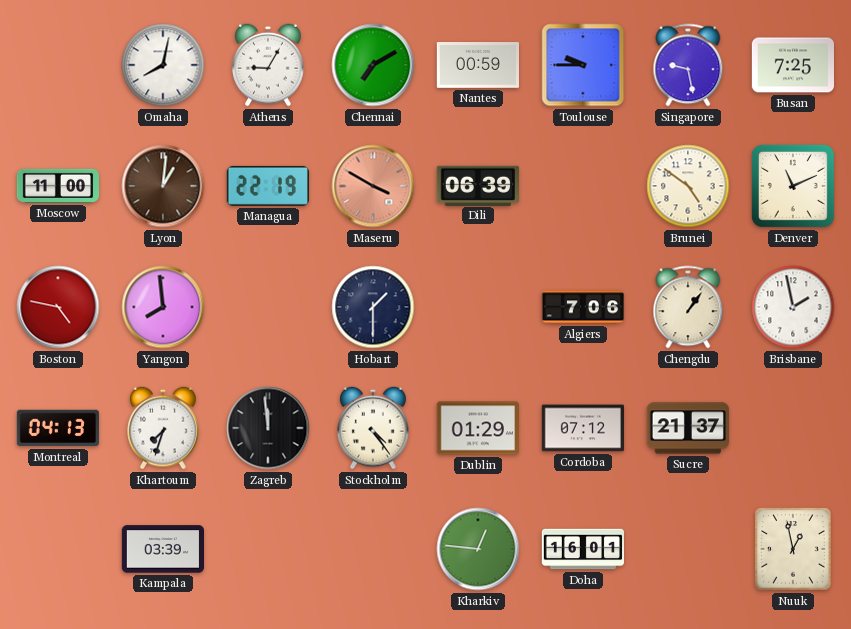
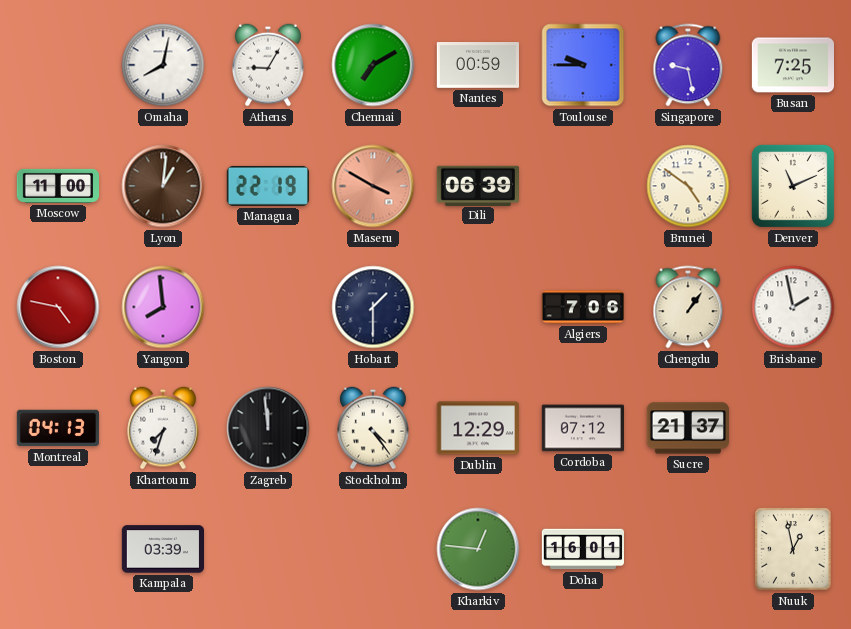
Dublin: 01:29 -> 12:29
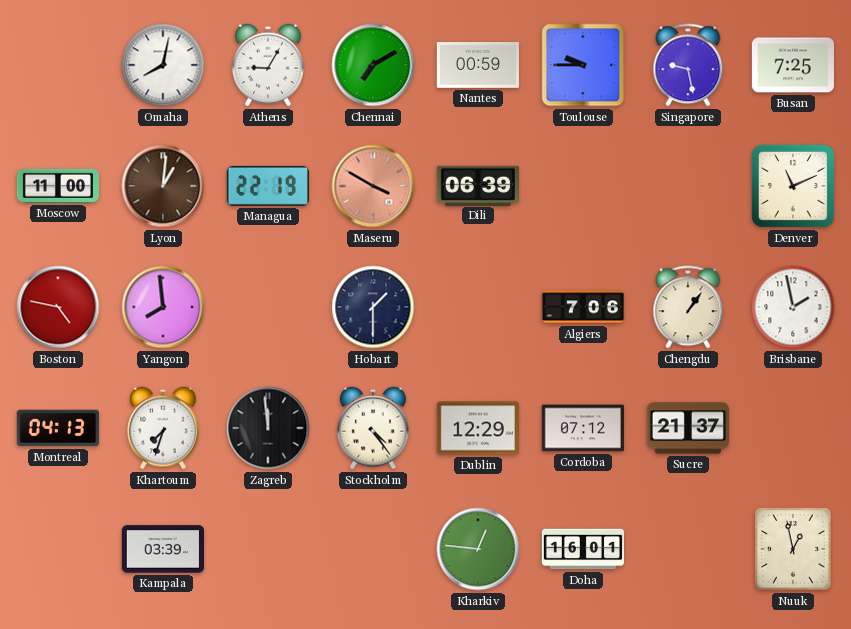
Brunei: 4:51 -> none
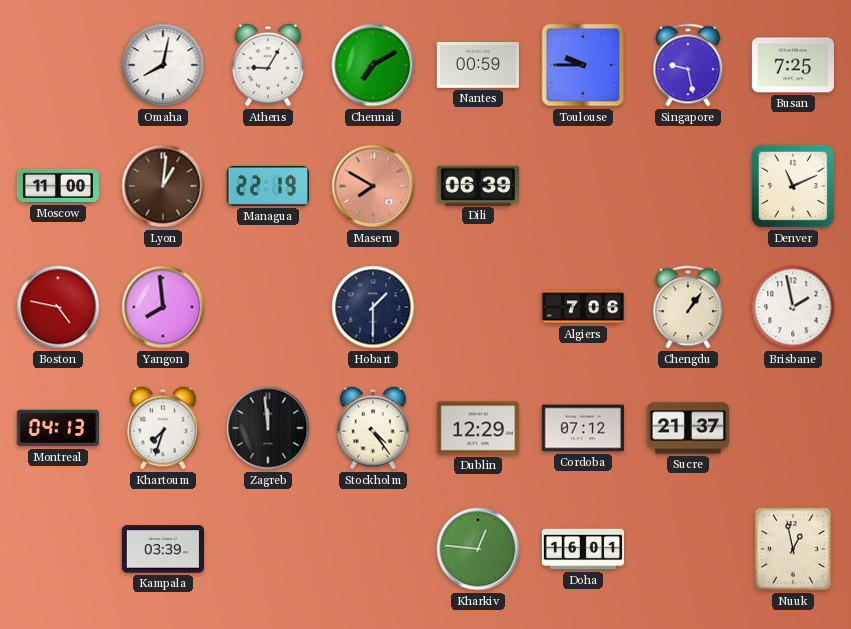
Maseru: 3:50 -> 7:50
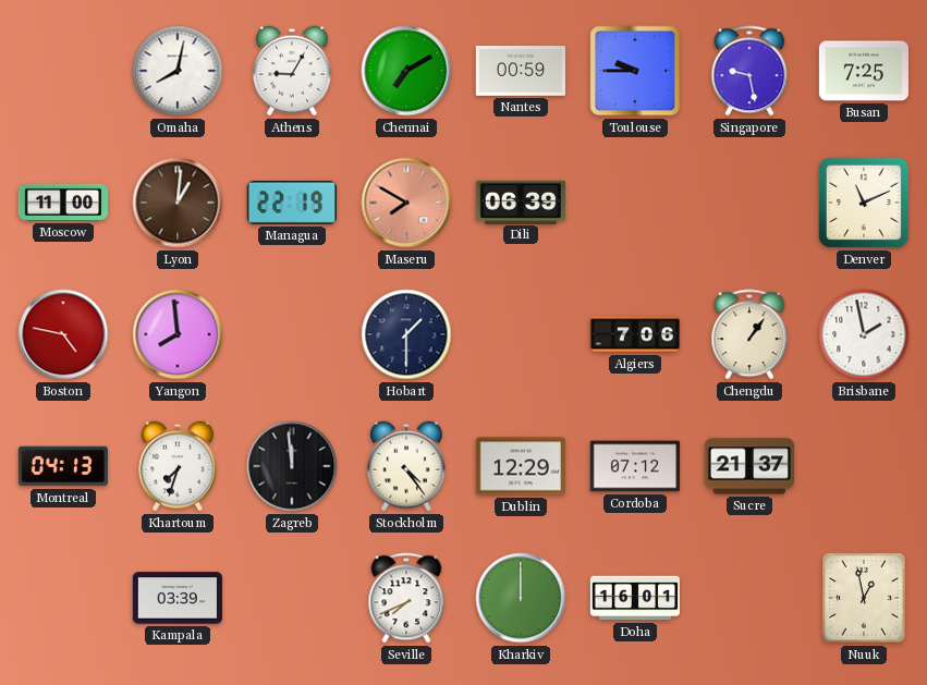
Seville: none -> 7:41
Kharkiv: 12:46 -> 12:00
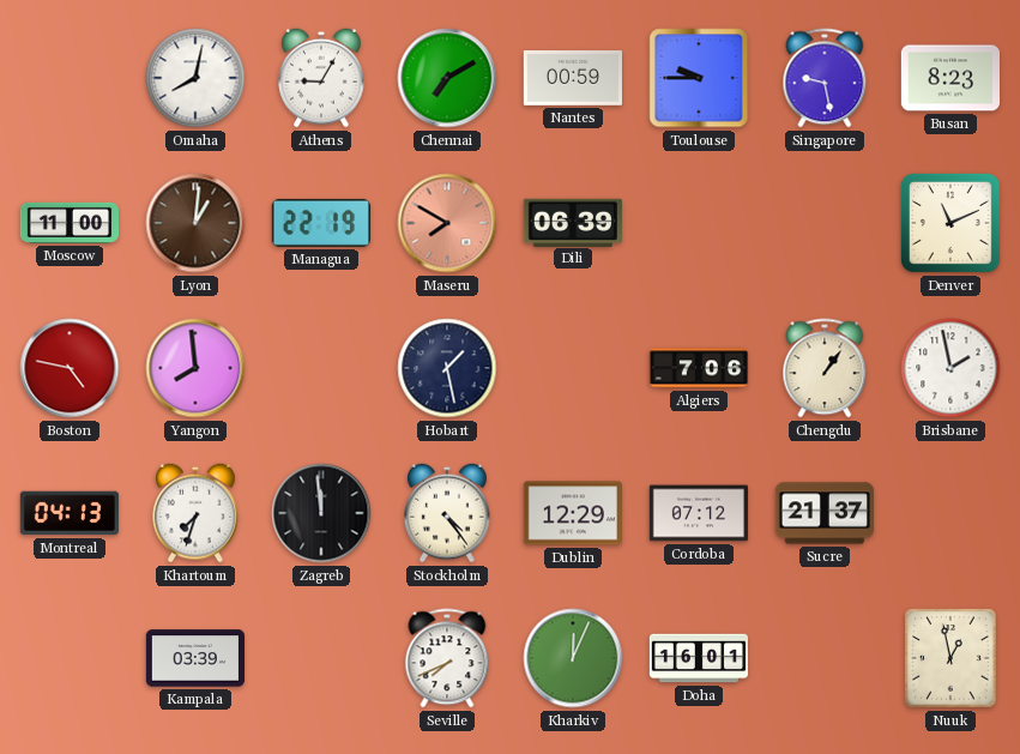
Busan: 7:25 -> 8:23
Hobart: 1:30 -> 1:28
Kharkiv: 12:00 -> 12:04
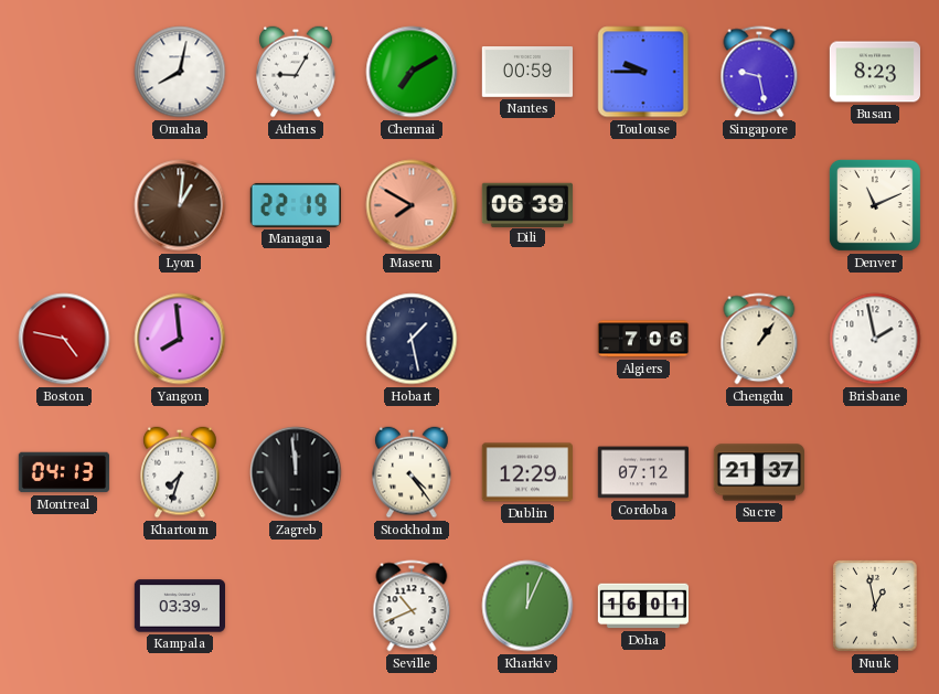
Moscow: 11:00 -> none
Seville: 7:41 -> 10:41
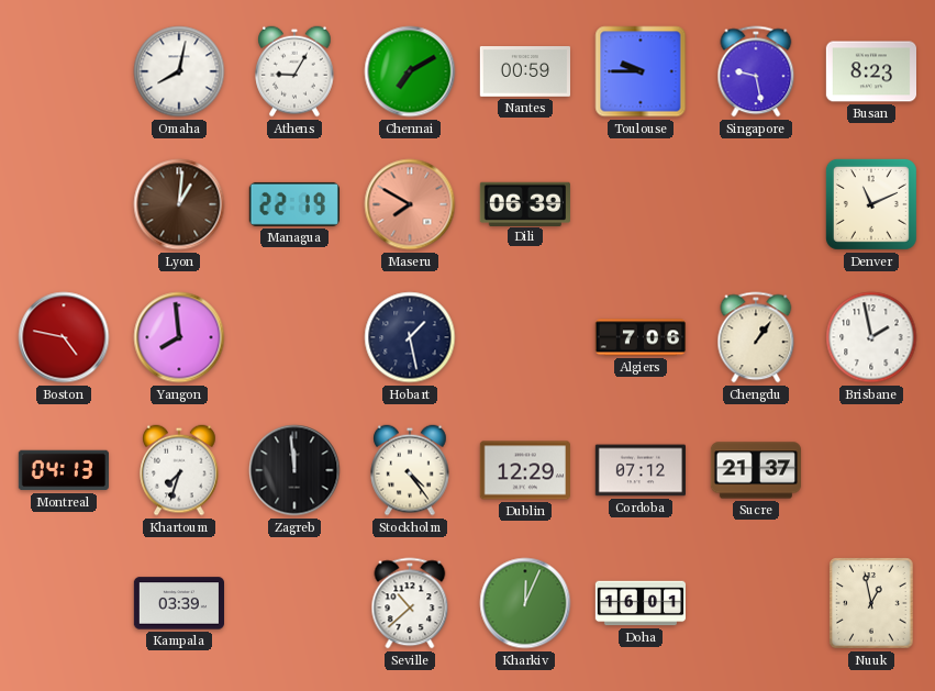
Seville: 10:41 -> 10:38
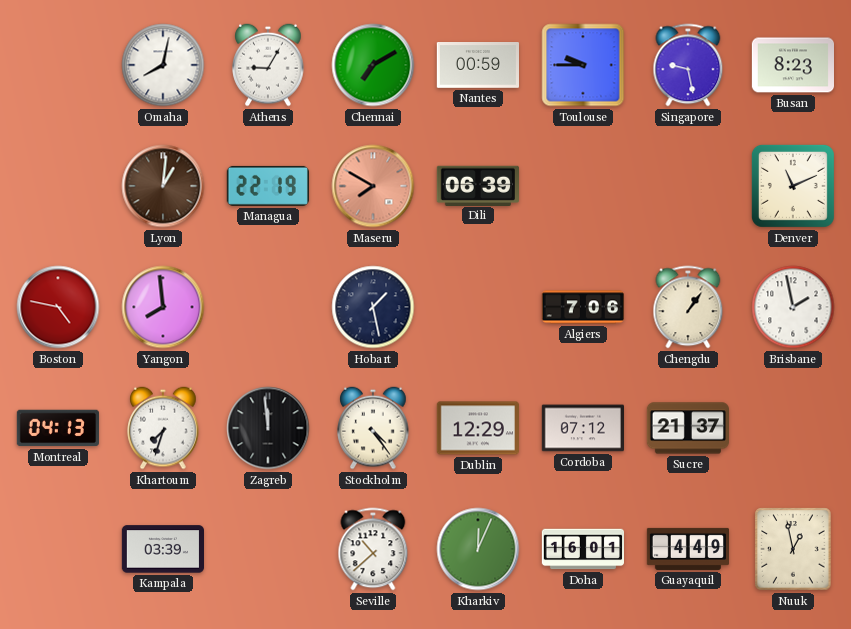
Guayaquil: none -> 4:49
